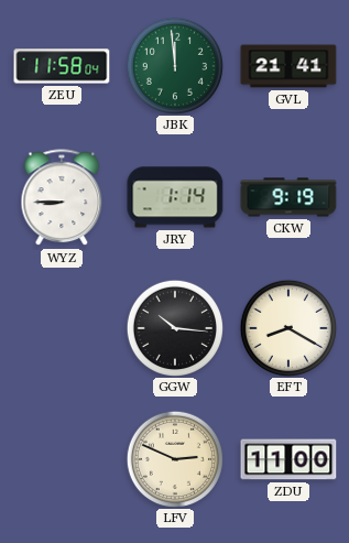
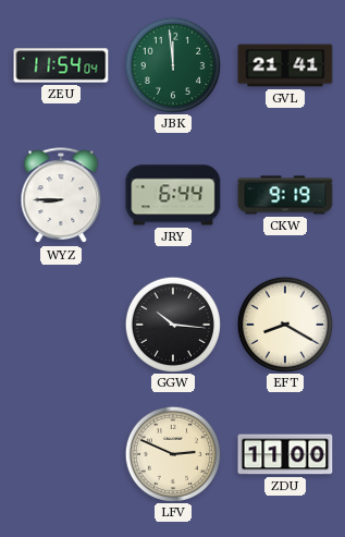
ZEU: 11:58 -> 11:54
JRY: 1:14 -> 6:44
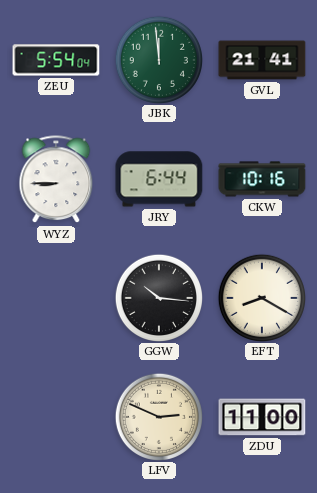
ZEU: 11:54 -> 5:54
CKW: 9:19 -> 10:16
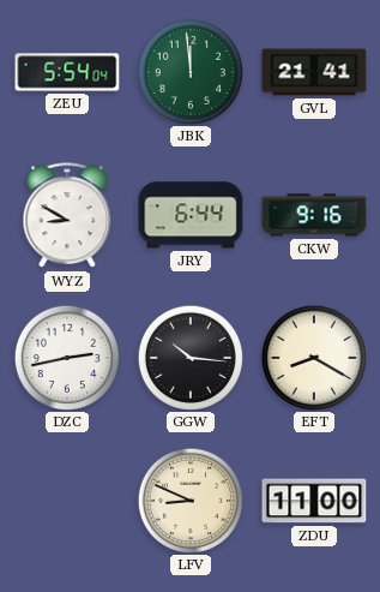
WYZ: 8:45 -> 8:50
CKW: 10:16 -> 9:16
DZC: none -> 2:43
LFV: 2:49 -> 8:49
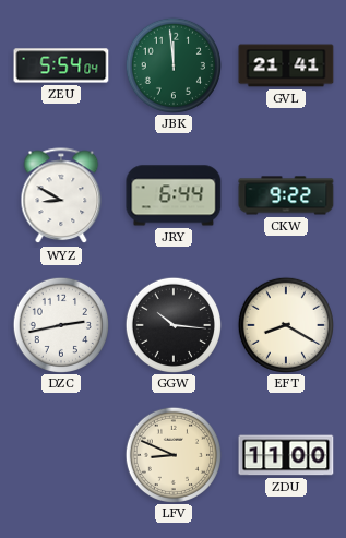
CKW: 9:16 -> 9:22
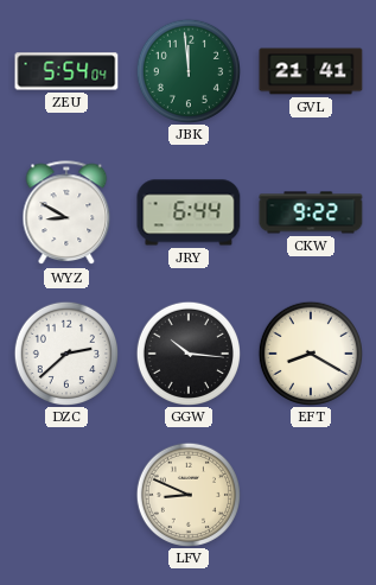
DZC: 2:43 -> 2:38
ZDU: 11:00 -> none
